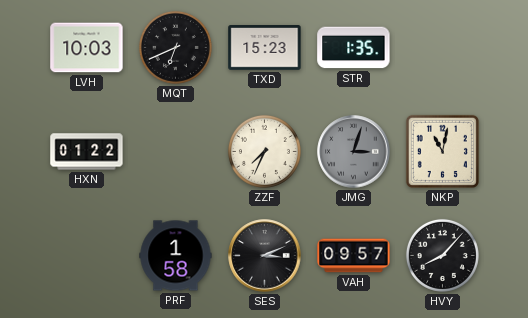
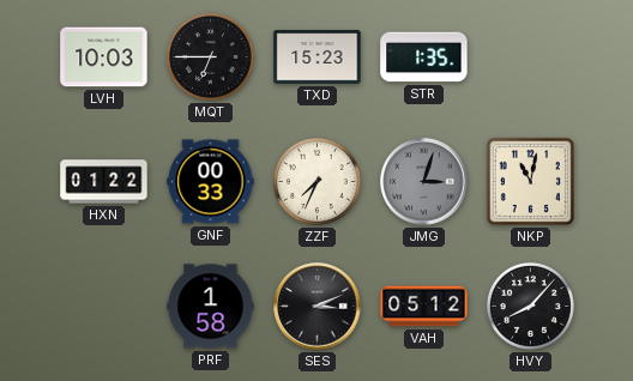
MQT: 6:41 -> 6:45
GNF: none -> 00:33
VAH: 09:57 -> 05:12
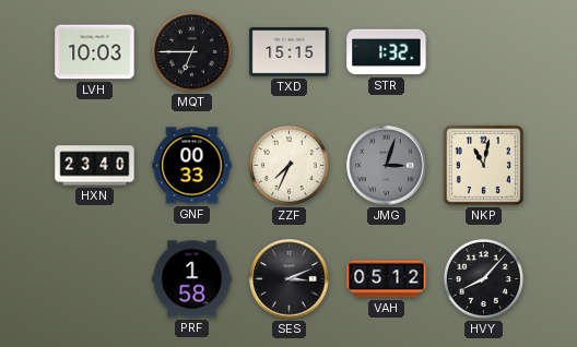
TXD: 15:23 -> 15:15
STR: 1:35 -> 1:32
HXN: 01:22 -> 23:40
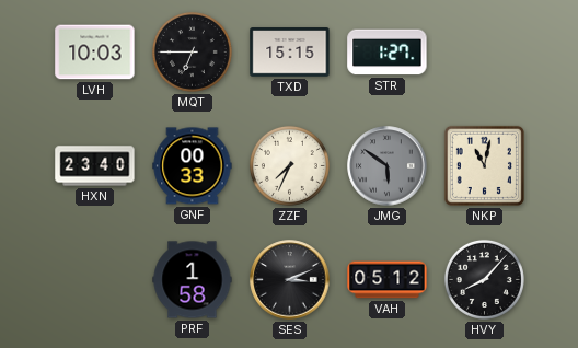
STR: 1:32 -> 1:27
JMG: 3:03 -> 5:51
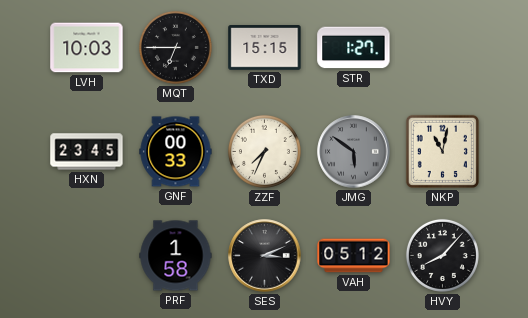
HXN: 23:40 -> 23:45
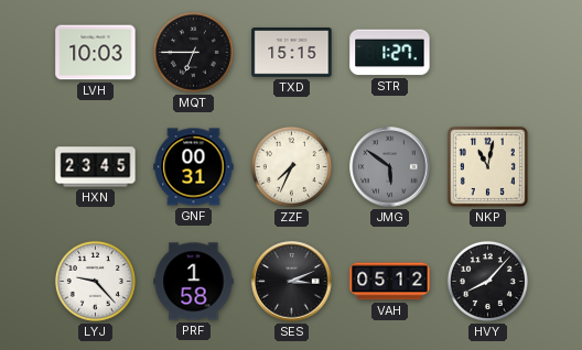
GNF: 00:33 -> 00:31
LYJ: none -> 9:23
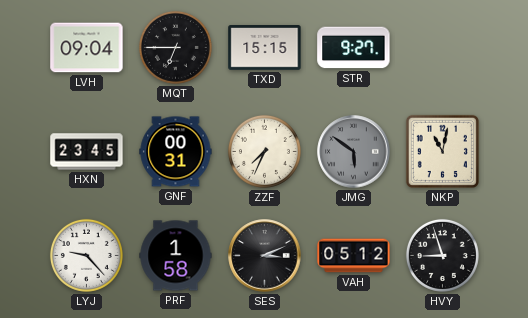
LVH: 10:03 -> 09:04
STR: 1:27 -> 9:27
HVY: 8:07 -> 8:57
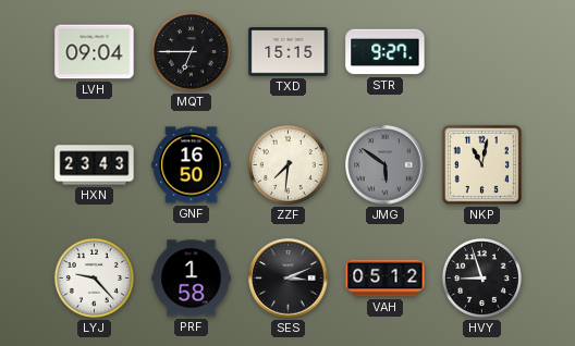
HXN: 23:45 -> 23:43
GNF: 00:31 -> 16:50
ZZF: 7:34 -> 7:31
